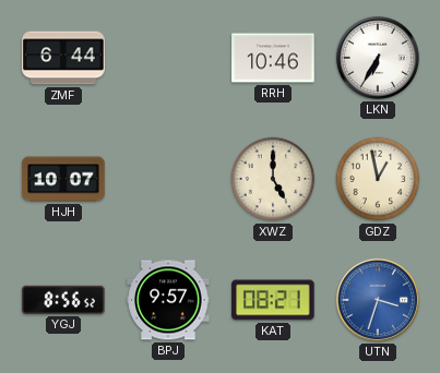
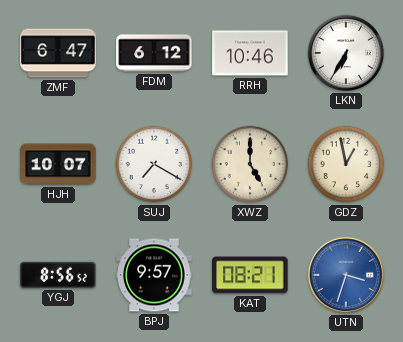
ZMF: 6:44 -> 6:47
FDM: none -> 6:12
SUJ: none -> 7:20
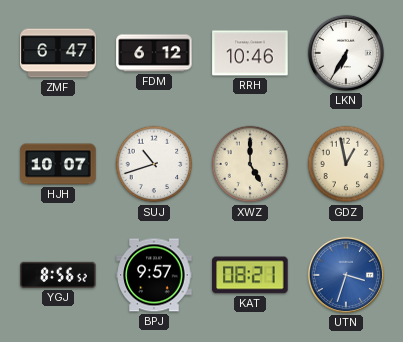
SUJ: 7:20 -> 10:42
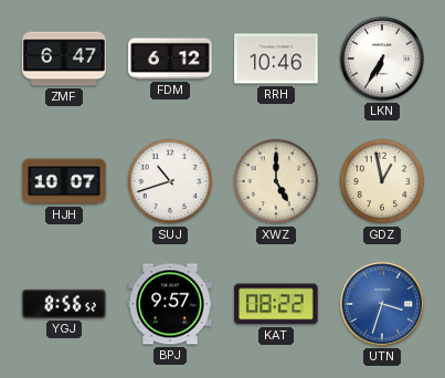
KAT: 08:21 -> 08:22
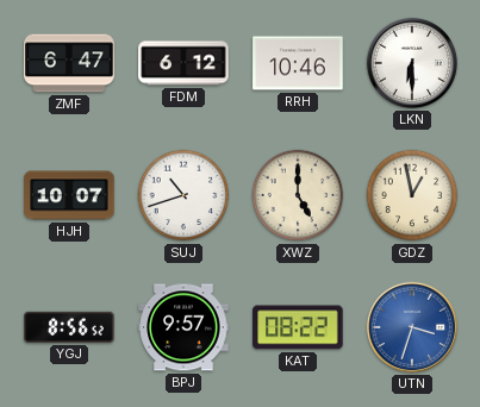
LKN: 6:35 -> 6:30
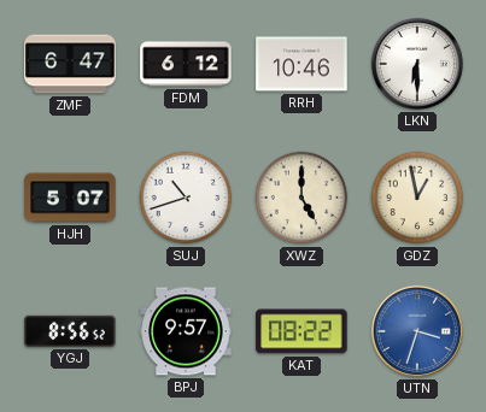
HJH: 10:07 -> 5:07
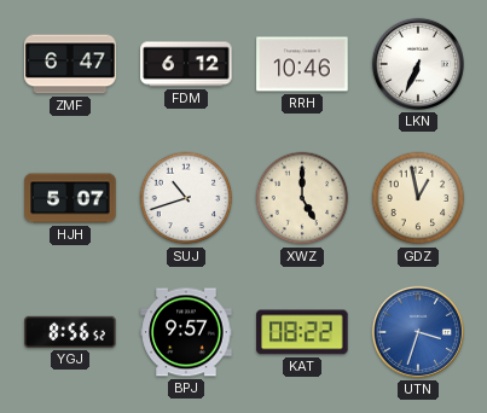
LKN: 6:30 -> 6:34
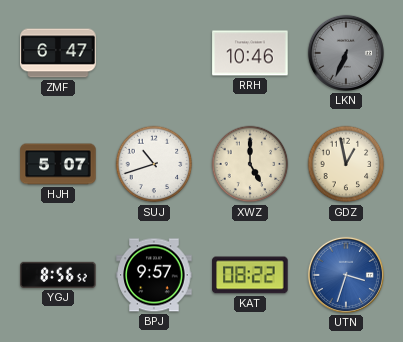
FDM: 6:12 -> none
LKN dial: white -> grey
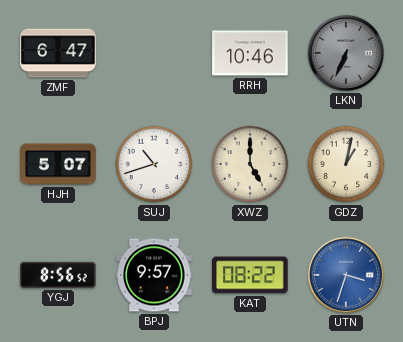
GDZ: 12:58 -> 1:02
